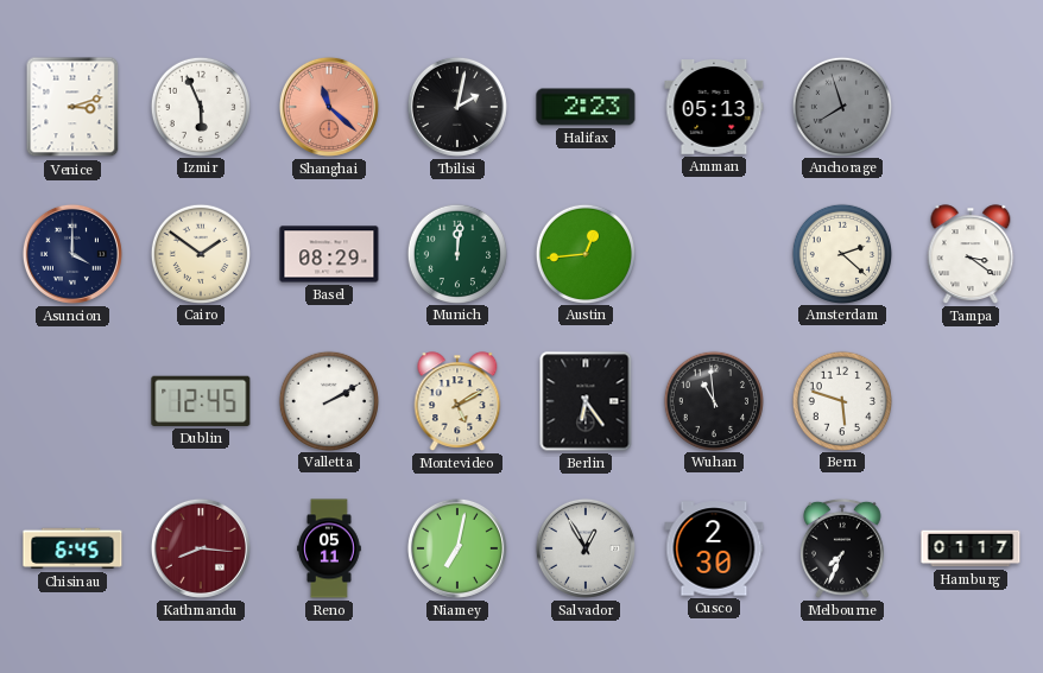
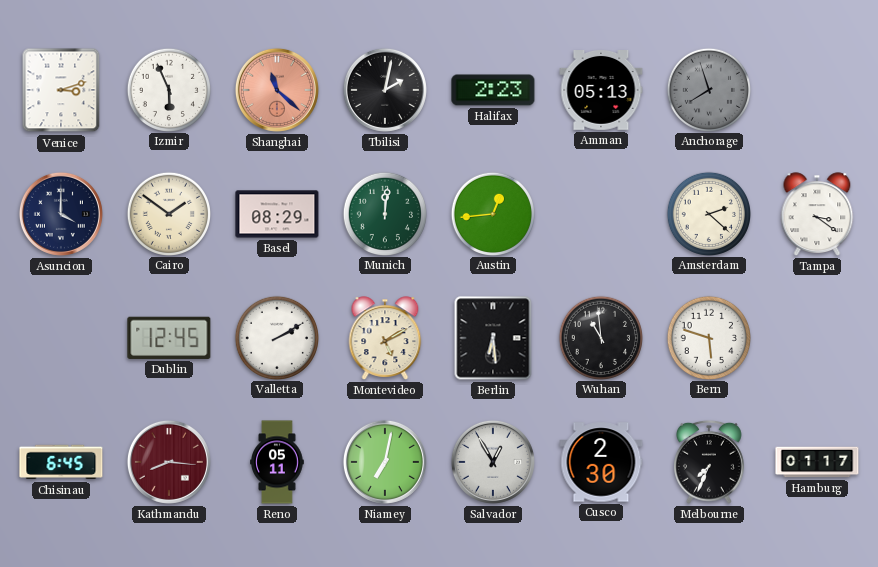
Berlin: 6:24 -> 6:29
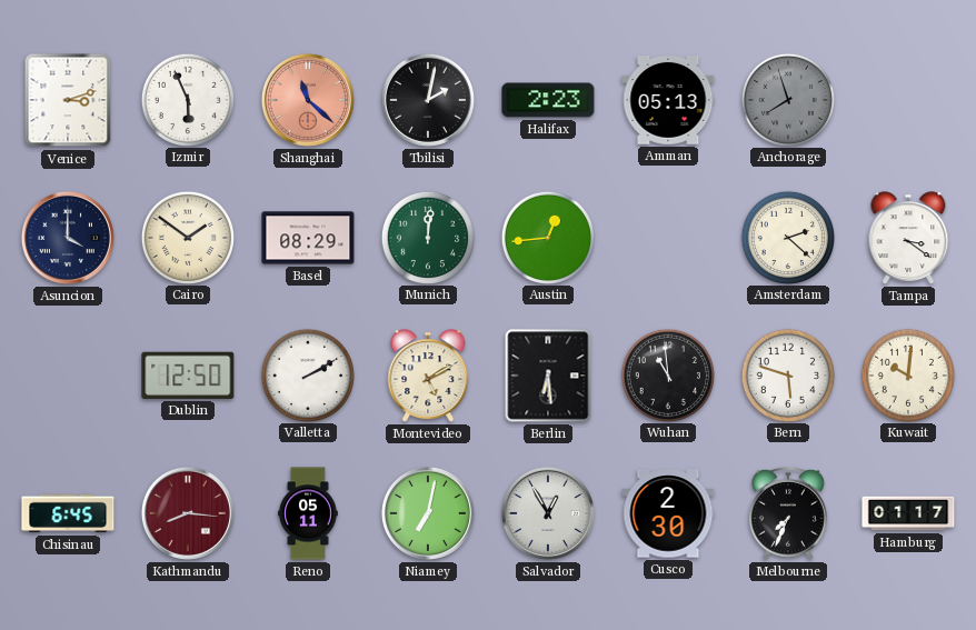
Dublin: 12:45 -> 12:50
Kuwait: none -> 10:01
